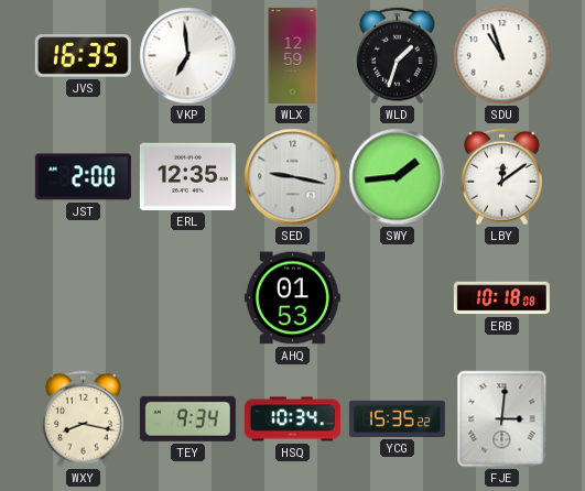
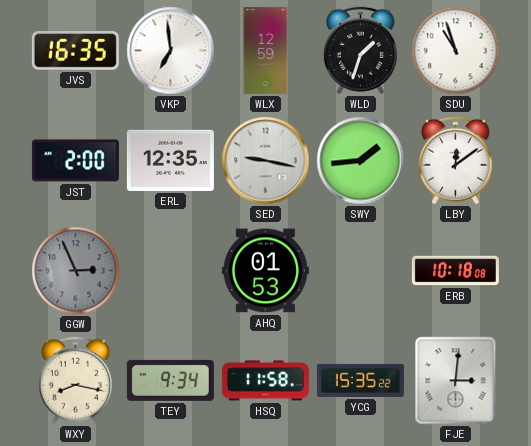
GGW: none -> 2:56
HSQ: 10:34 -> 11:58
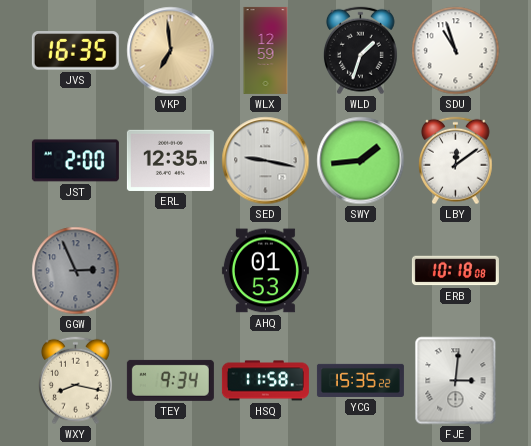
VKP dial: white -> champagne
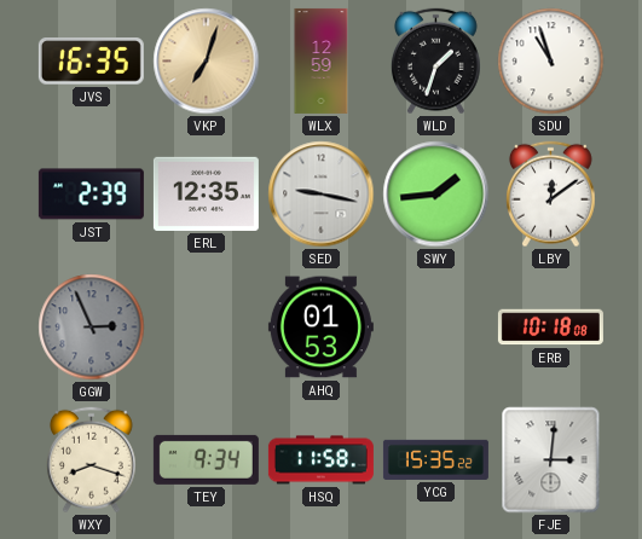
VKP: 6:59 -> 7:03
JST: 2:00 -> 2:39
WXY: 8:17 -> 8:18
